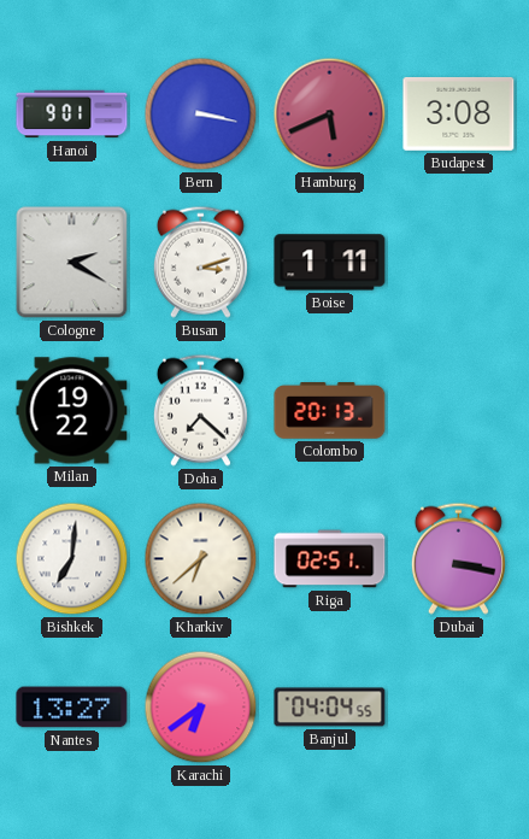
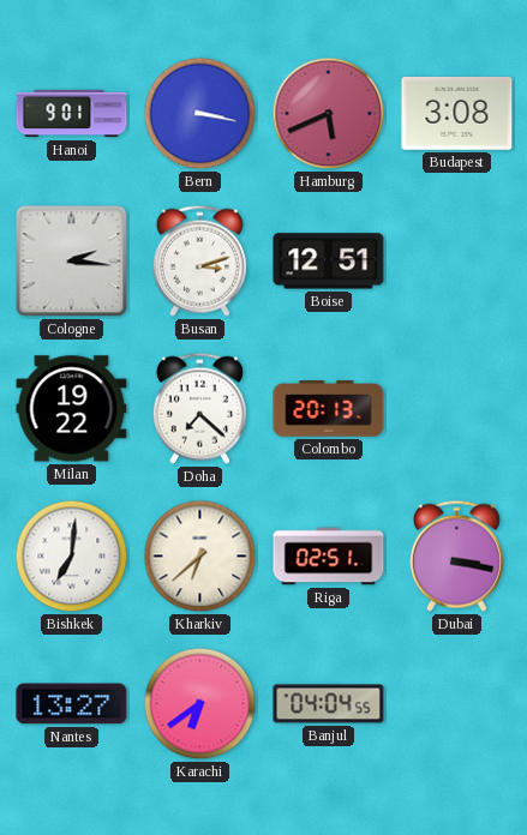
Cologne: 2:20 -> 2:16
Boise: 1:11 -> 12:51
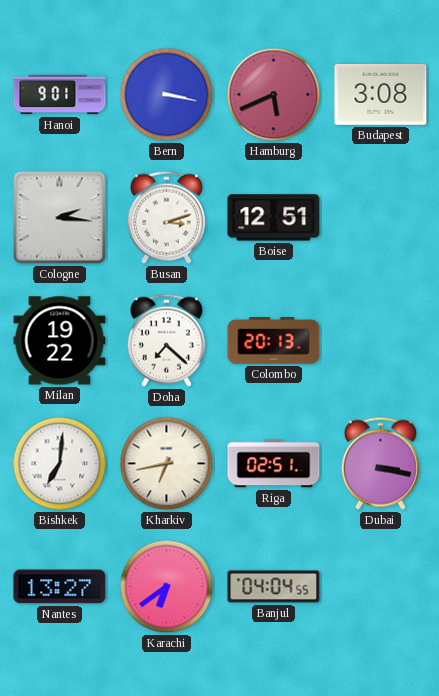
Kharkiv: 6:38 -> 6:43
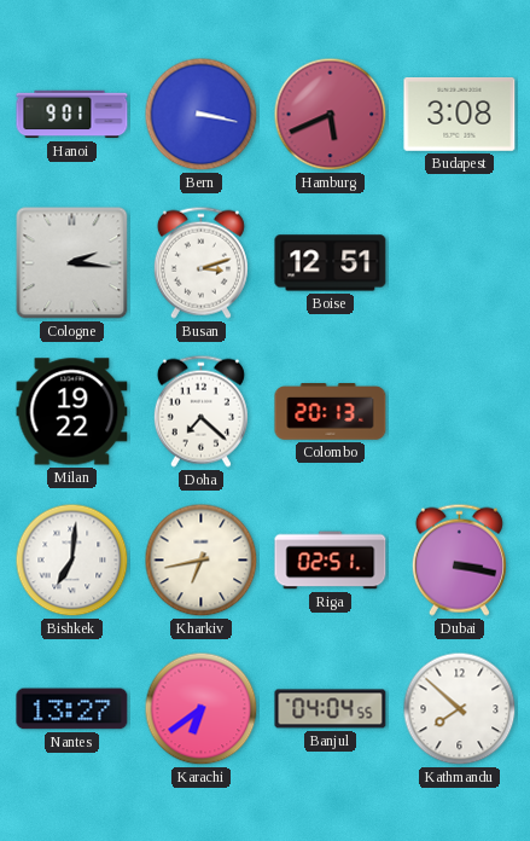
Kathmandu: none -> 7:52
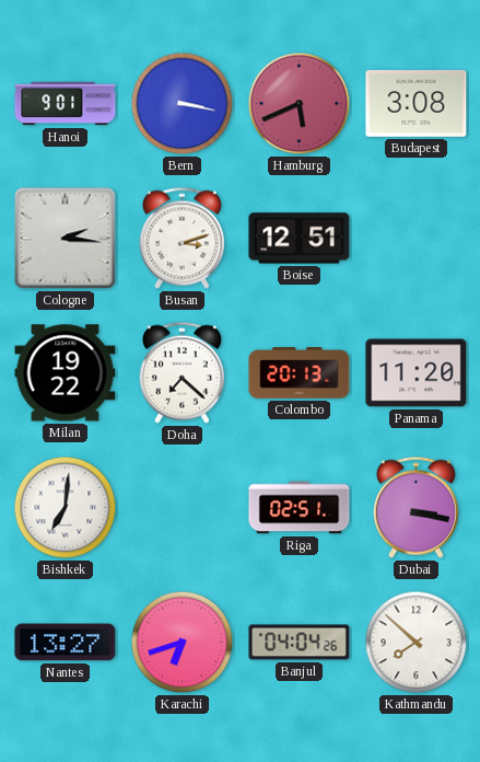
Panama: none -> 11:20
Kharkiv: 6:43 -> none
Karachi: 6:39 -> 6:42
Banjul: 04:04:55 -> 04:04:26
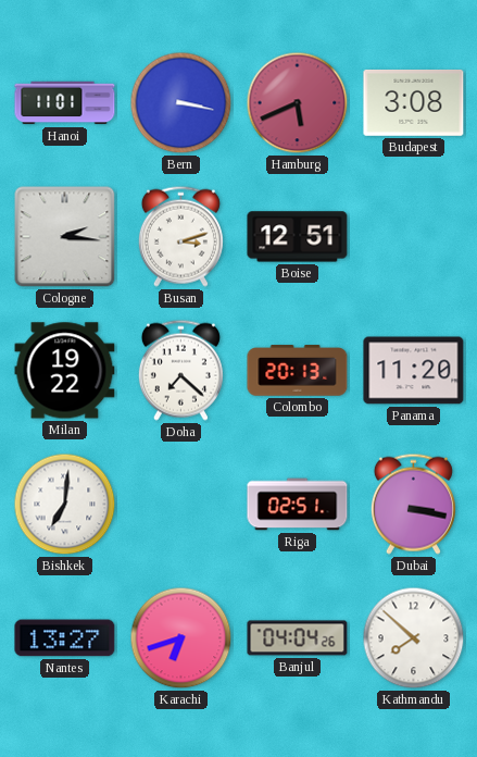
Hanoi: 9:01 -> 11:01
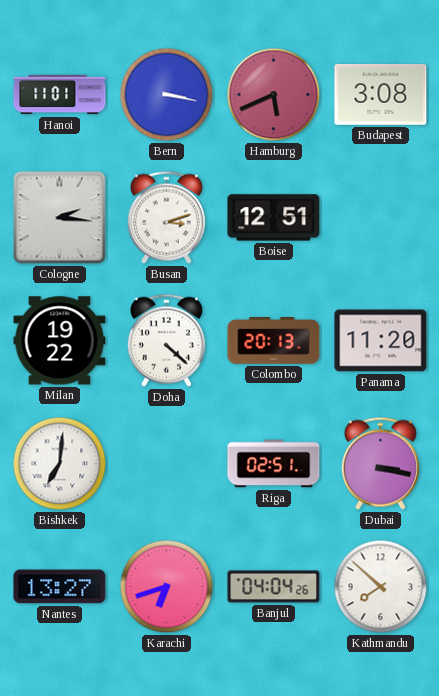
Doha: 7:22 -> 4:22
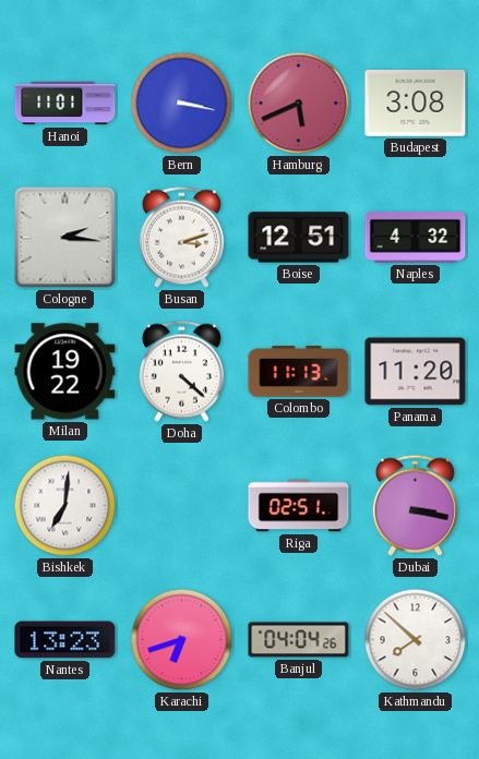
Naples: none -> 4:32
Colombo: 20:13 -> 11:13
Nantes: 13:27 -> 13:23
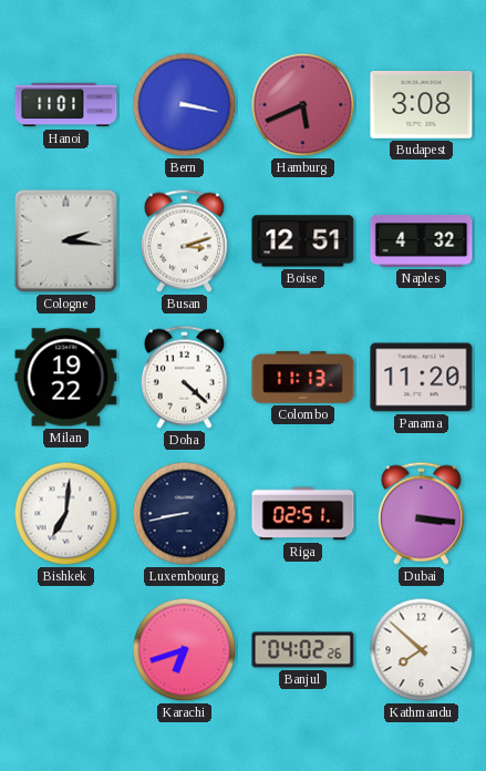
Luxembourg: none -> 8:43
Dubai: 3:17 -> 3:16
Nantes: 13:23 -> none
Banjul: 04:04 -> 04:02
